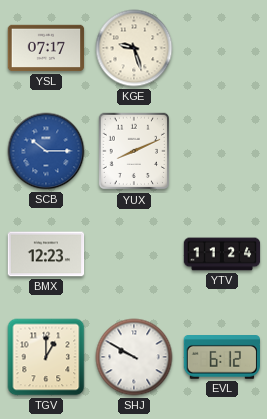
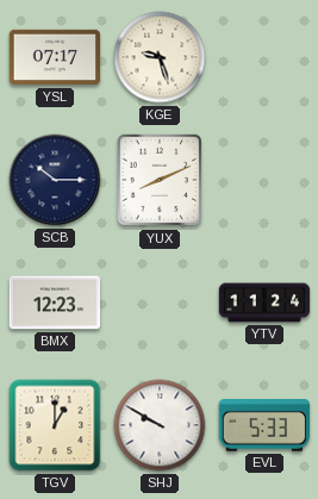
SCB dial: blue -> navy
EVL: 6:12 -> 5:33
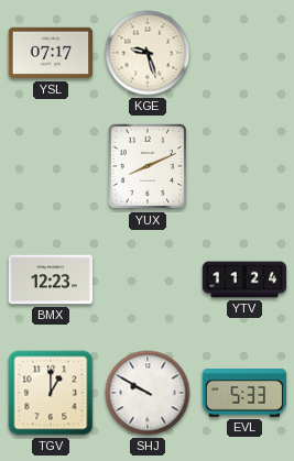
SCB: 10:15 -> none
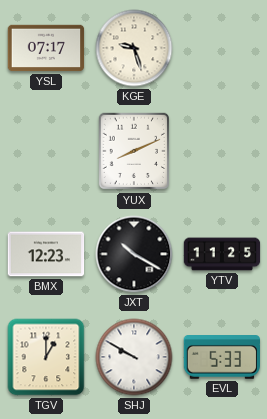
JXT: none -> 10:20
YTV: 11:24 -> 11:25
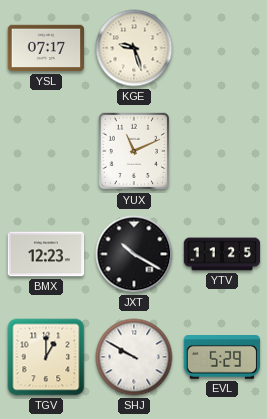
YUX: 8:11 -> 11:11
EVL: 5:33 -> 5:29
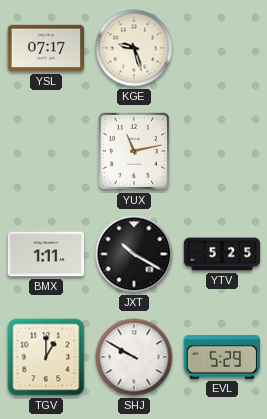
YUX: 11:11 -> 11:13
BMX: 12:23 -> 1:11
YTV: 11:25 -> 5:25
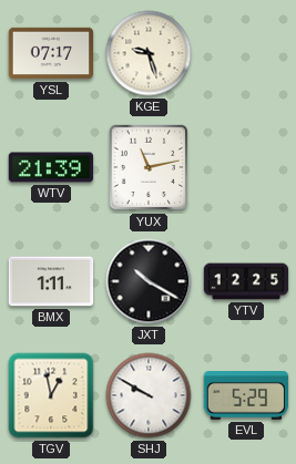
WTV: none -> 21:39
YTV: 5:25 -> 12:25
TGV: 1:00 -> 12:58
